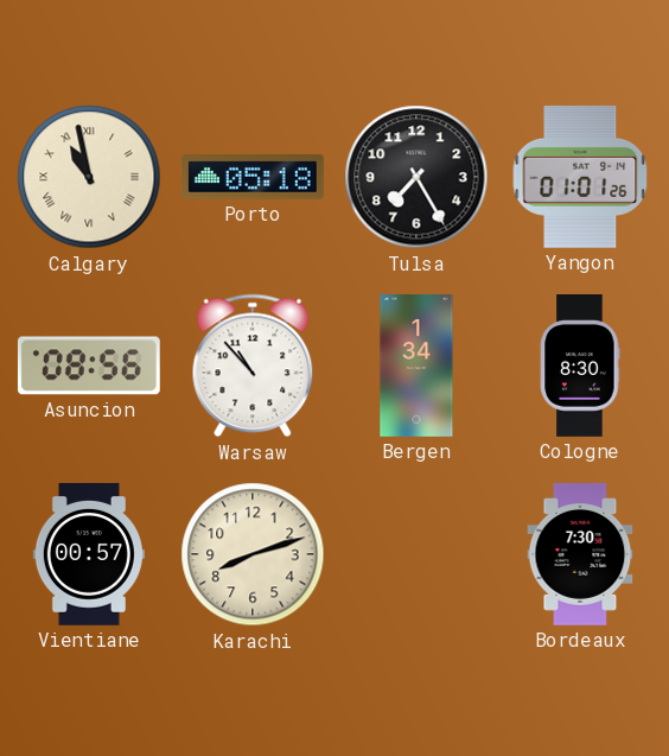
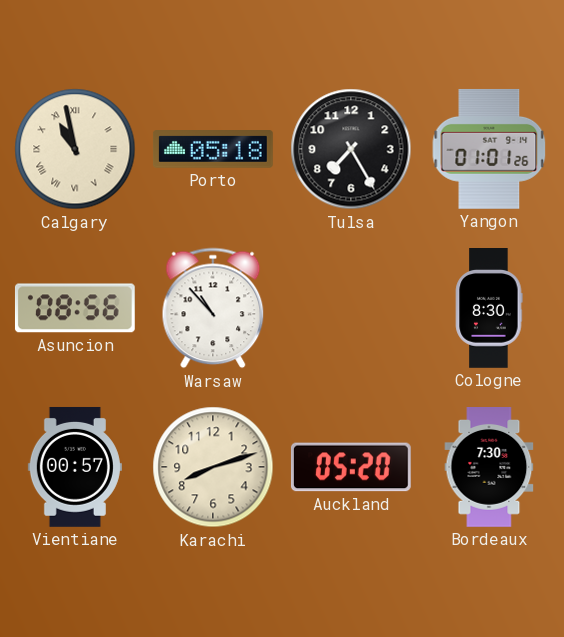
Bergen: 1:34 -> none
Auckland: none -> 05:20
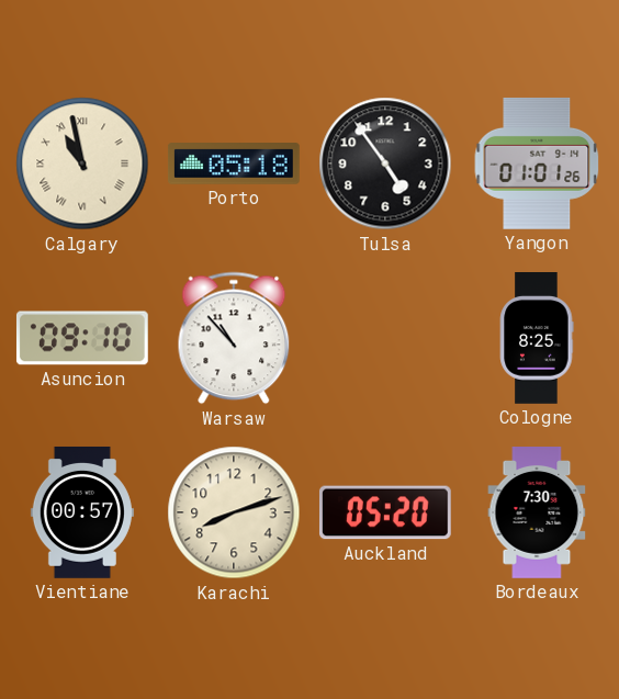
Tulsa: 7:25 -> 4:54
Asuncion: 08:56 -> 09:10
Cologne: 8:30 -> 8:25
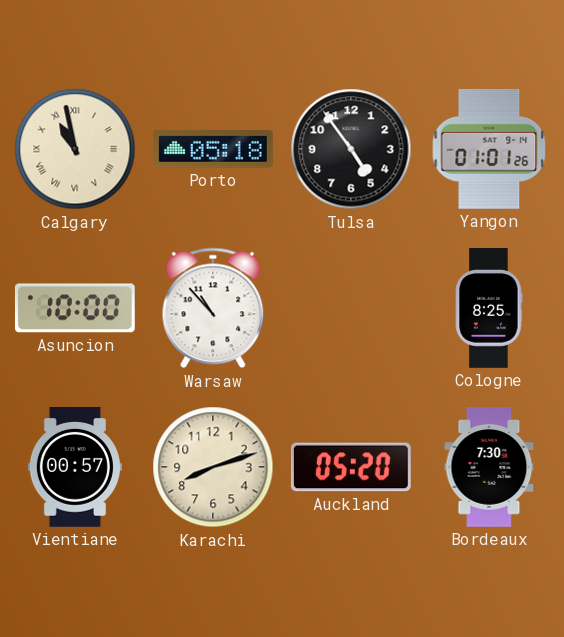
Asuncion: 09:10 -> 10:00
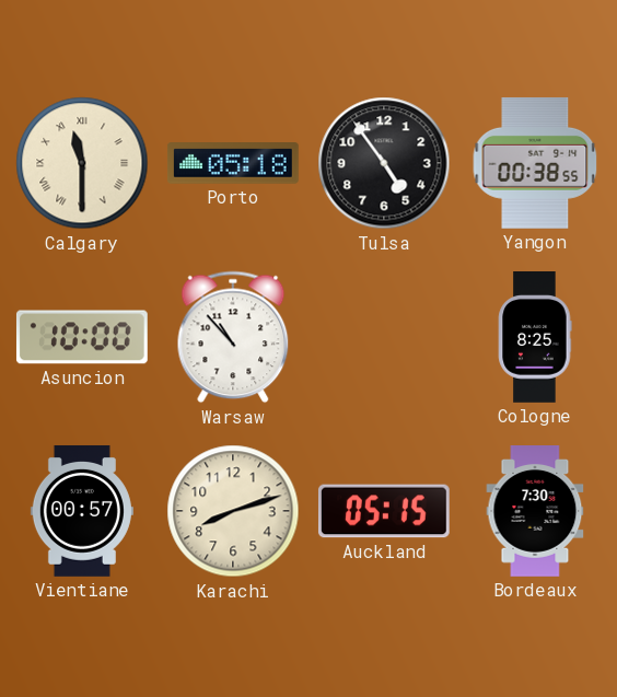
Calgary: 10:58 -> 11:30
Yangon: 01:01 -> 00:38
Auckland: 05:20 -> 05:15
